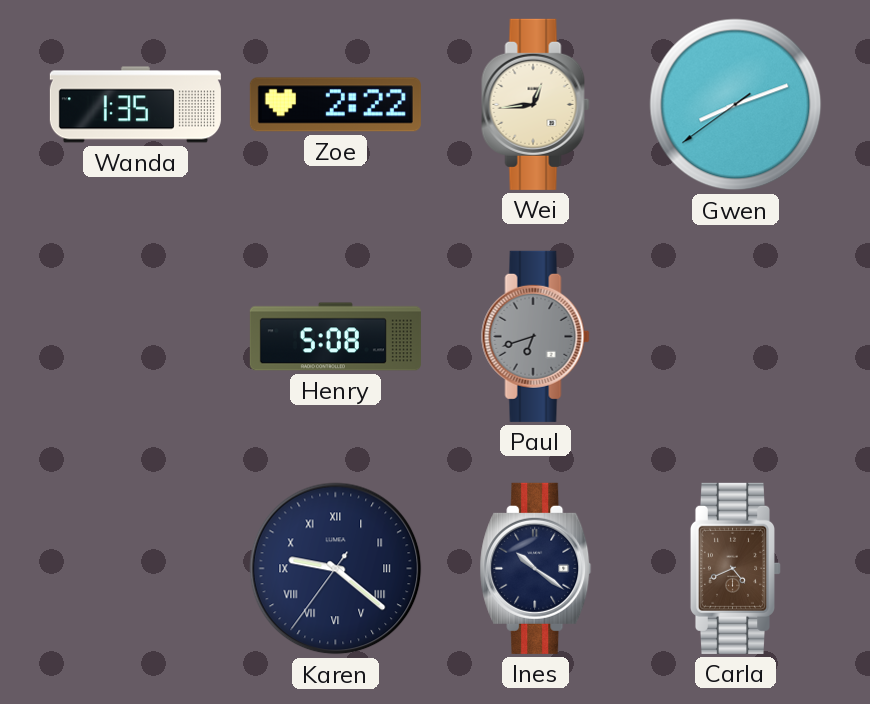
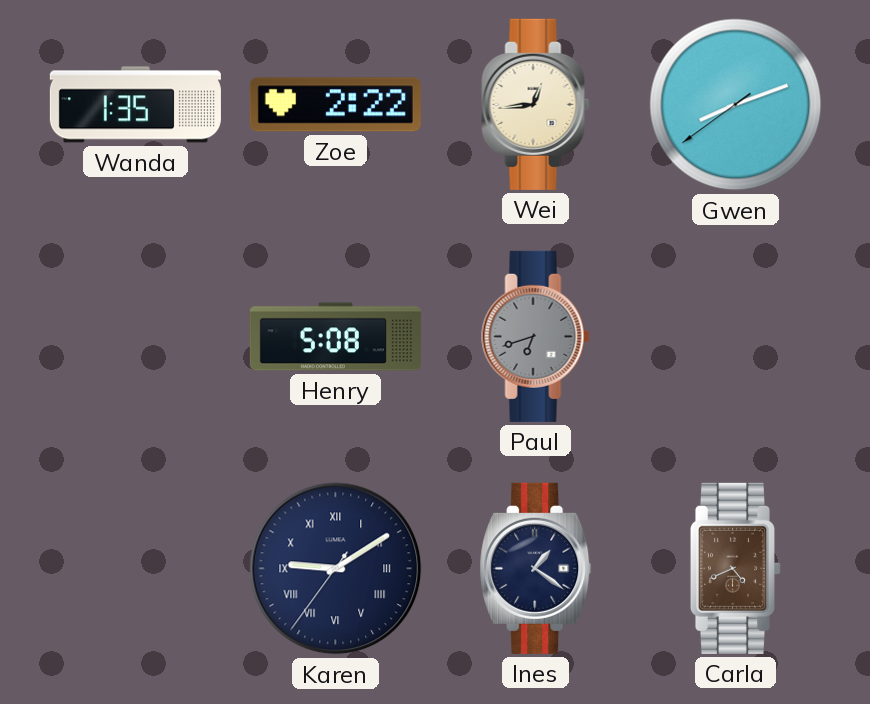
Karen: 9:21 -> 9:09
Ines: 10:21 -> 1:21
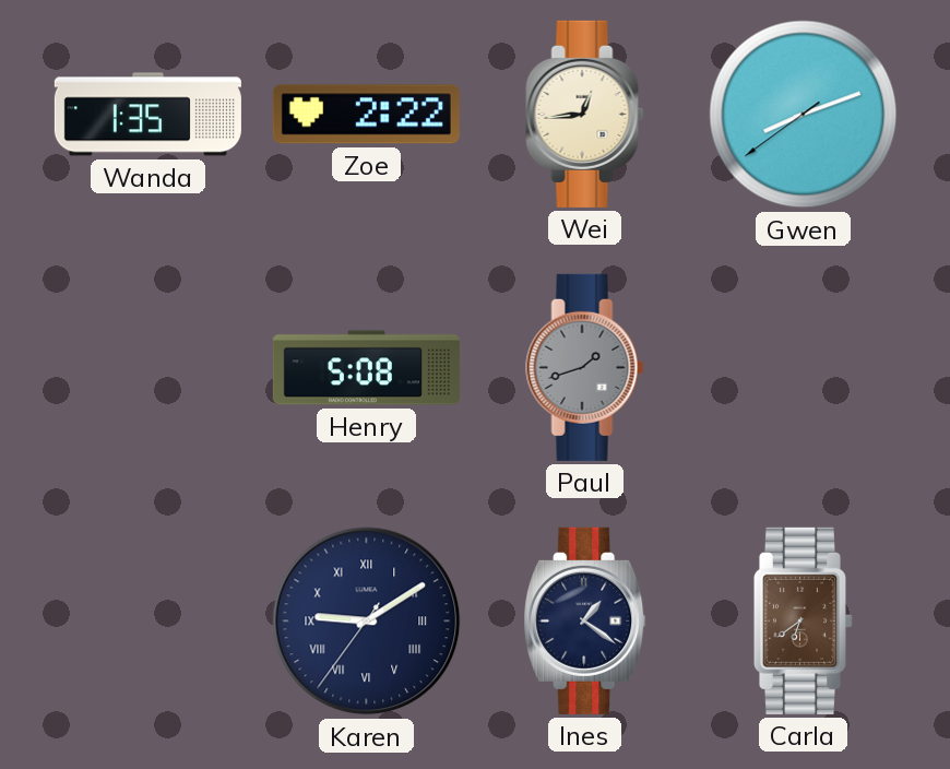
Paul: 6:42 -> 1:42
Carla: 4:41 -> 6:39
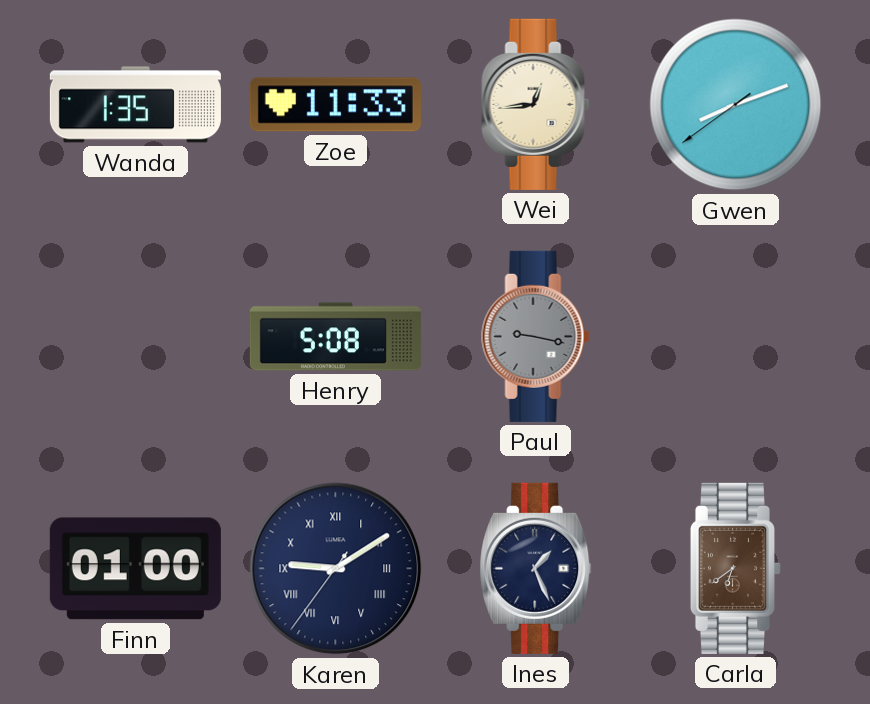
Zoe: 2:22 -> 11:33
Paul: 1:42 -> 9:17
Finn: none -> 01:00
Ines: 1:21 -> 1:26
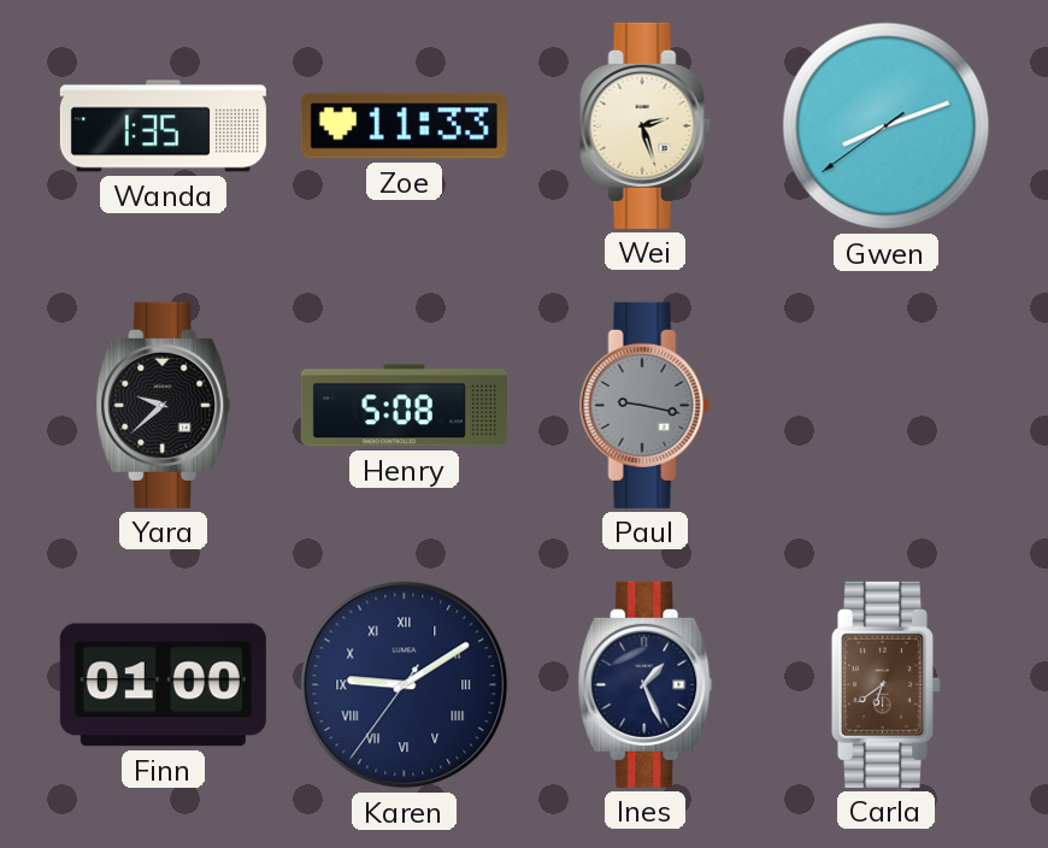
Wei: 12:44 -> 2:27
Yara: none -> 9:38
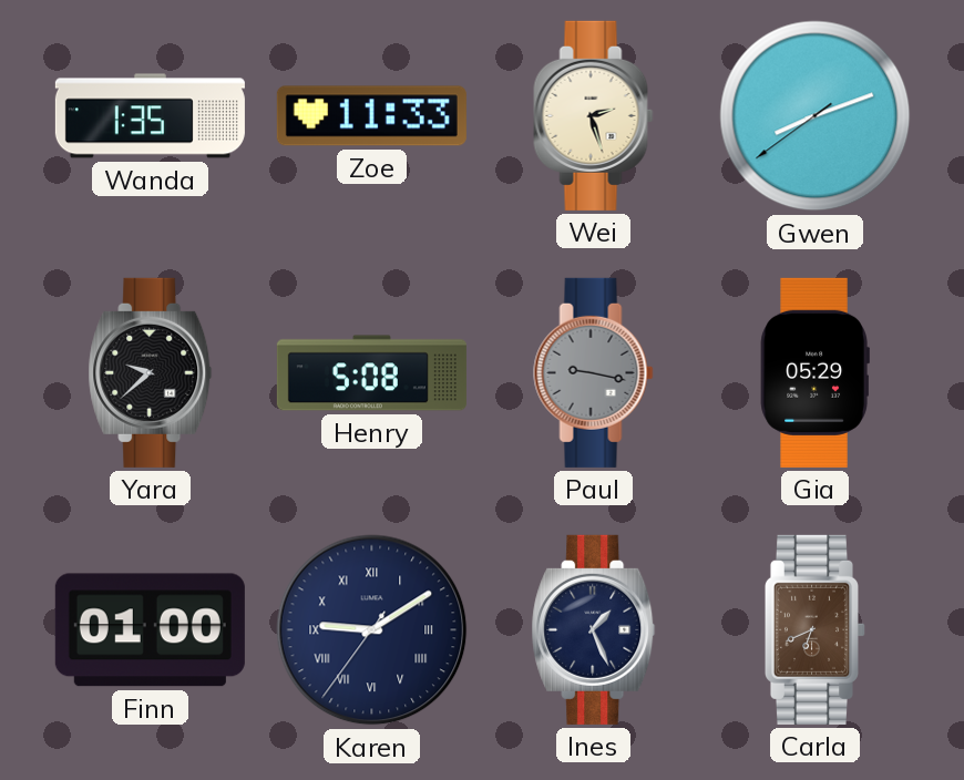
Gia: none -> 05:29
Carla: 6:39 -> 6:41
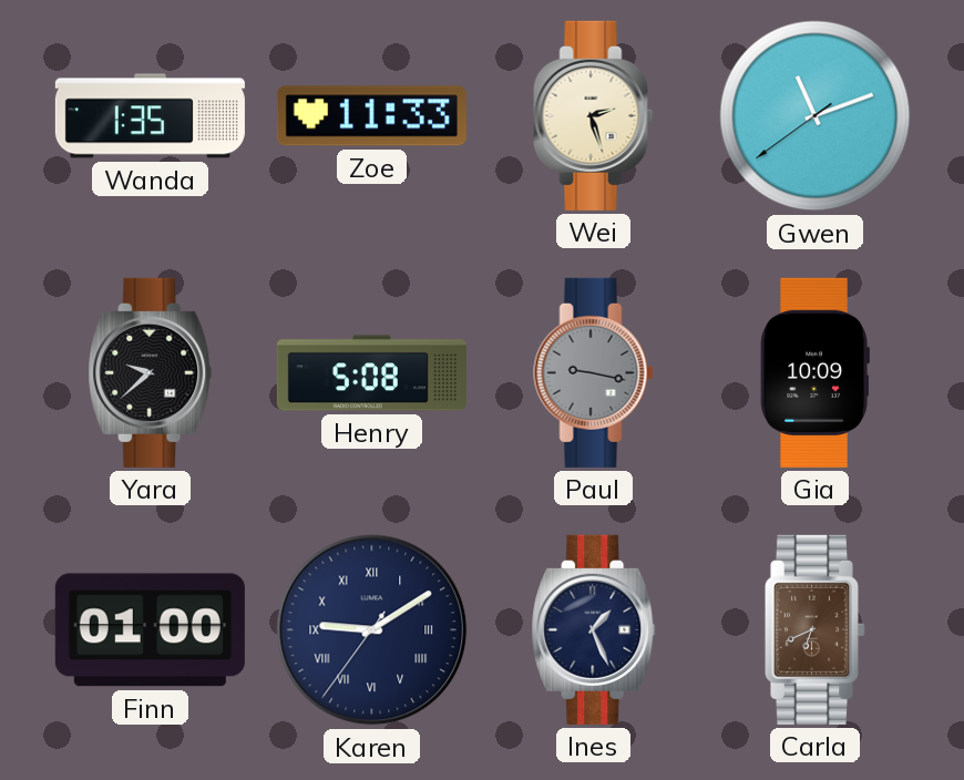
Gwen: 8:11 -> 11:11
Gia: 05:29 -> 10:09
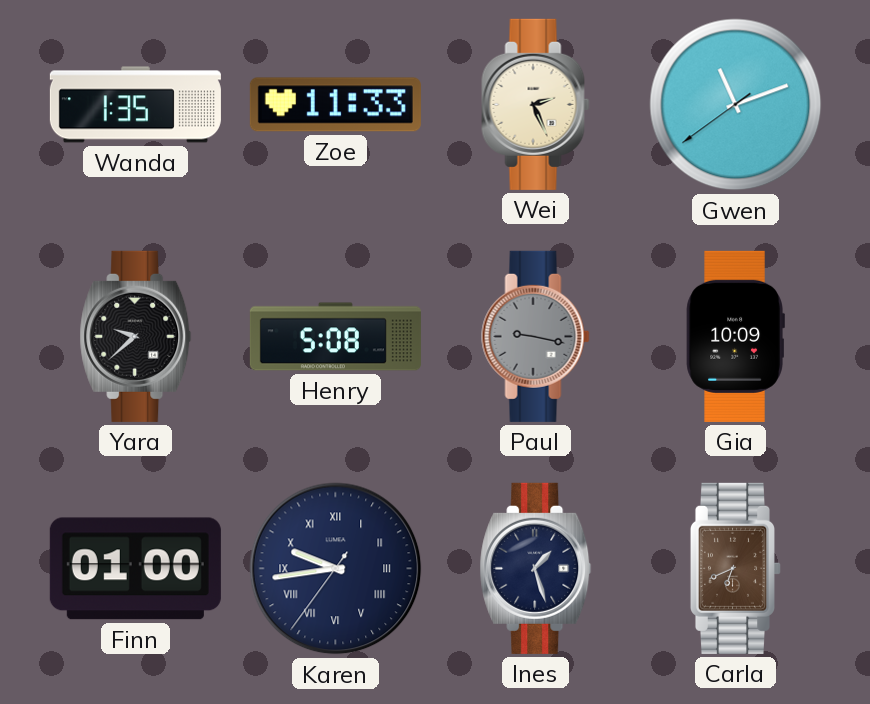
Wei: 2:27 -> 2:26
Karen: 9:09 -> 9:43
Ines: 1:26 -> 1:27
